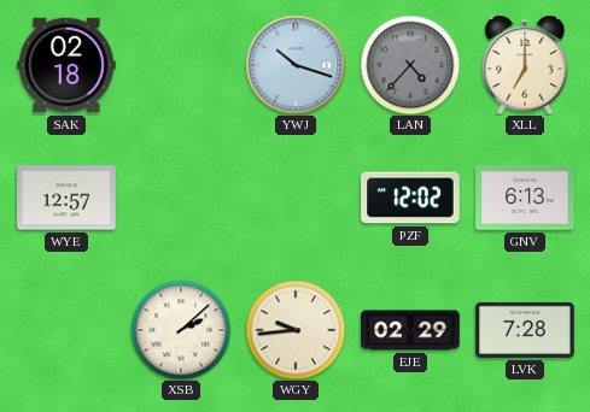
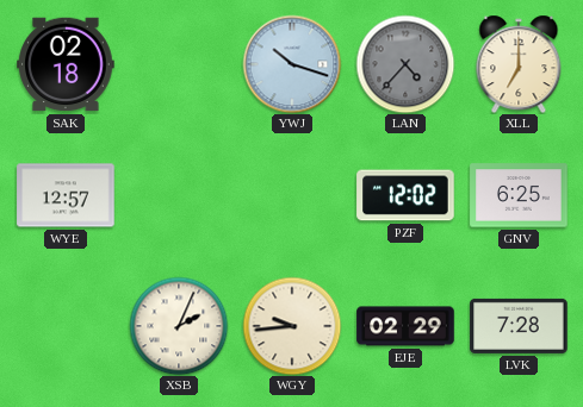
GNV: 6:13 -> 6:25
XSB: 2:08 -> 2:04
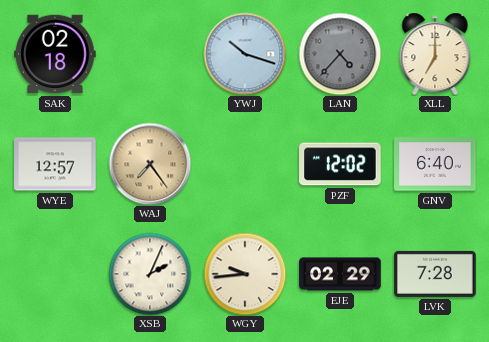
WAJ: none -> 7:24
GNV: 6:25 -> 6:40
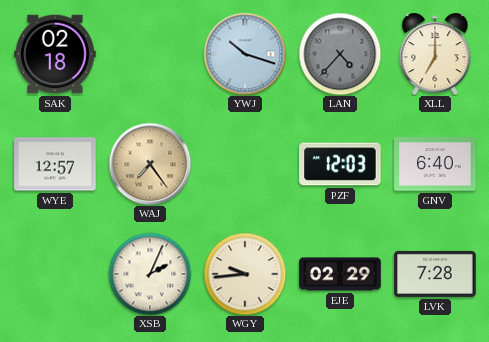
PZF: 12:02 -> 12:03
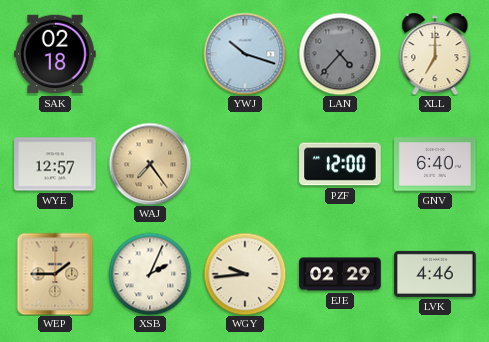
PZF: 12:03 -> 12:00
WEP: none -> 1:45
LVK: 7:28 -> 4:46
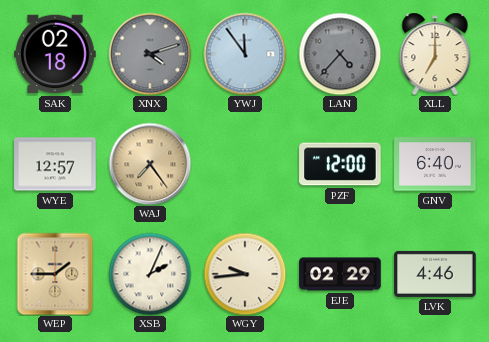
XNX: none -> 4:12
YWJ: 10:18 -> 11:54
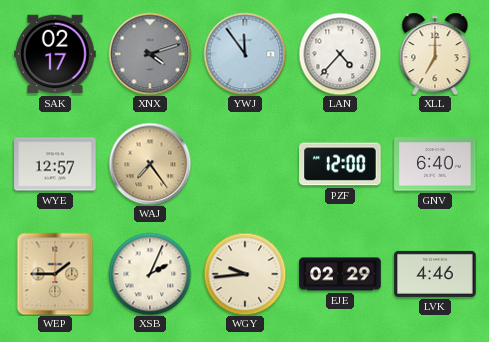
SAK: 02:18 -> 02:17
LAN dial: grey -> white
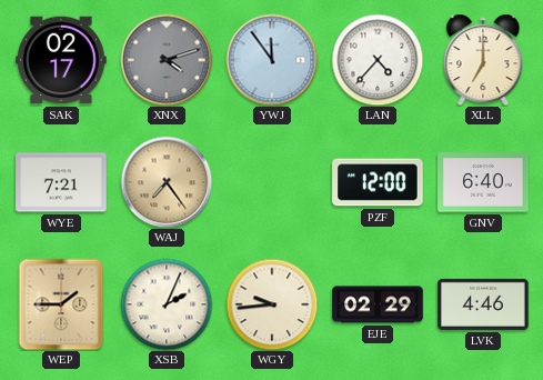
WYE: 12:57 -> 7:21
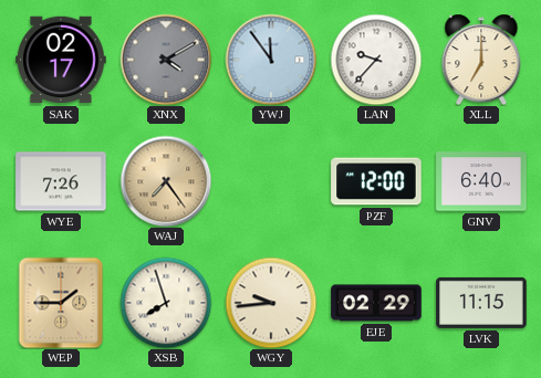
XNX: 4:12 -> 4:10
LAN: 4:37 -> 9:37
WYE: 7:21 -> 7:26
XSB: 2:04 -> 7:57
LVK: 4:46 -> 11:15
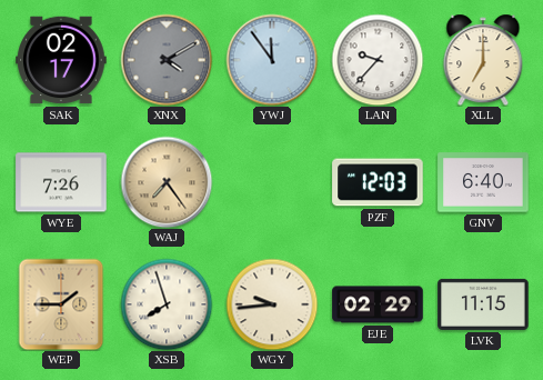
PZF: 12:00 -> 12:03
